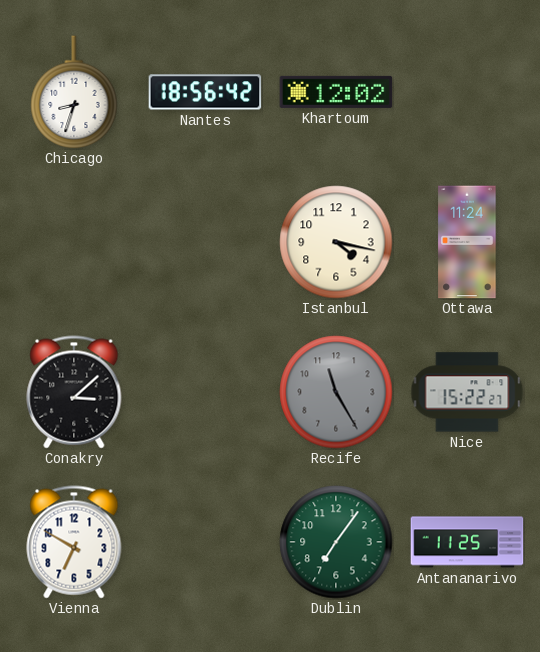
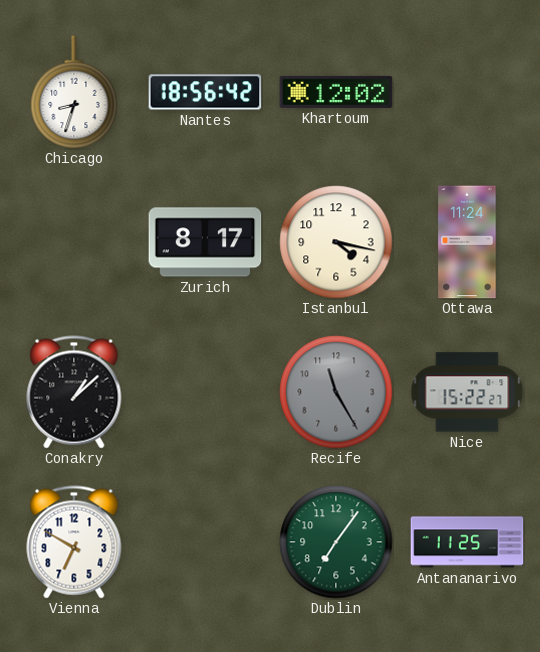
Zurich: none -> 8:17
Conakry: 3:08 -> 1:08
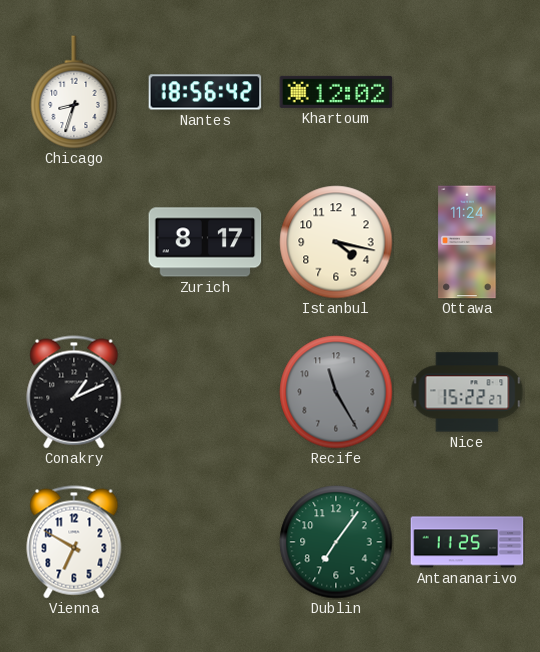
Conakry: 1:08 -> 1:11
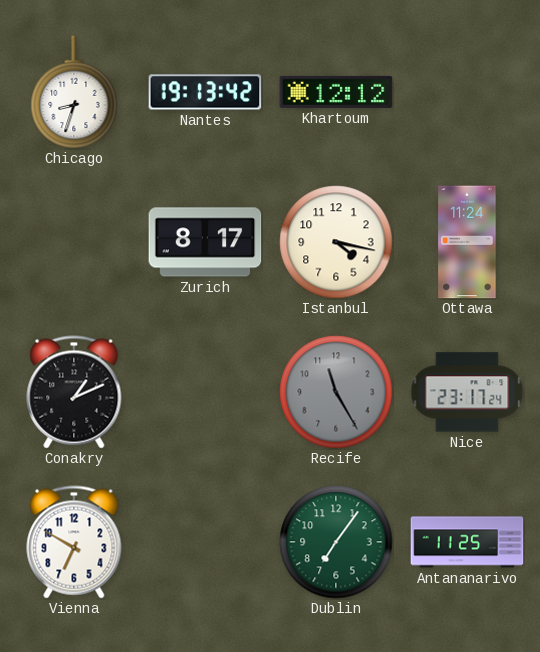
Nantes: 18:56 -> 19:13
Khartoum: 12:02 -> 12:12
Nice: 15:22 -> 23:17
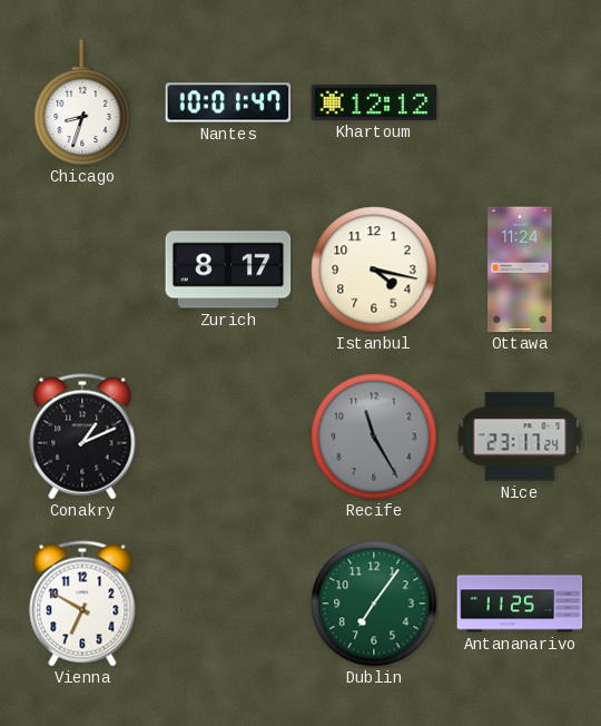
Nantes: 19:13 -> 10:01
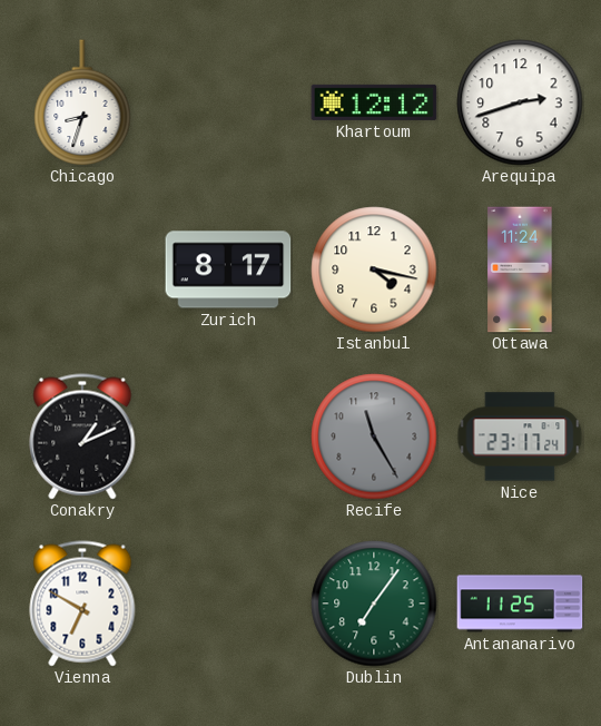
Nantes: 10:01 -> none
Arequipa: none -> 2:42
